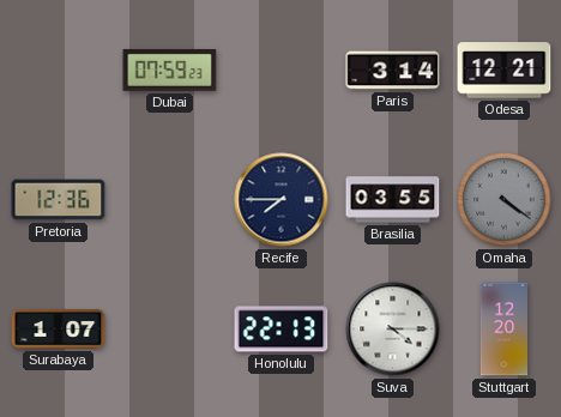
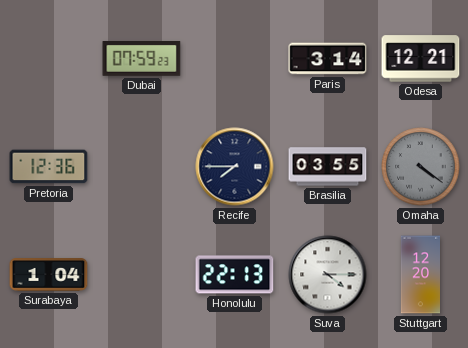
Surabaya: 1:07 -> 1:04
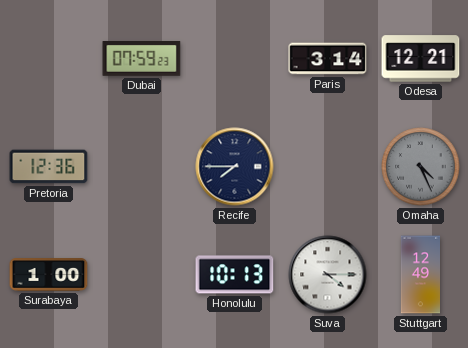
Brasilia: 03:55 -> none
Omaha: 4:21 -> 4:26
Surabaya: 1:04 -> 1:00
Honolulu: 22:13 -> 10:13
Stuttgart: 12:20 -> 12:49
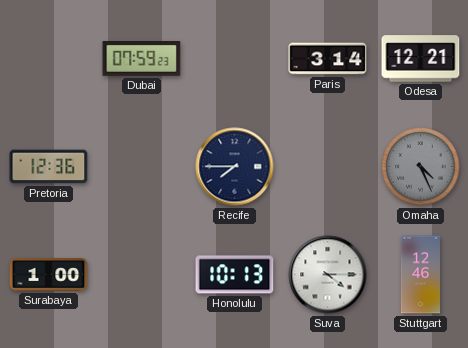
Stuttgart: 12:49 -> 12:46
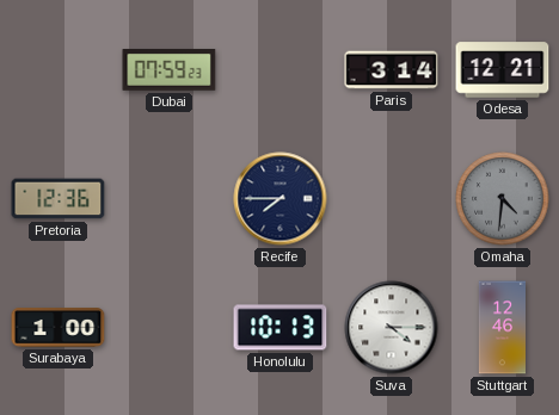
Omaha: 4:26 -> 4:31
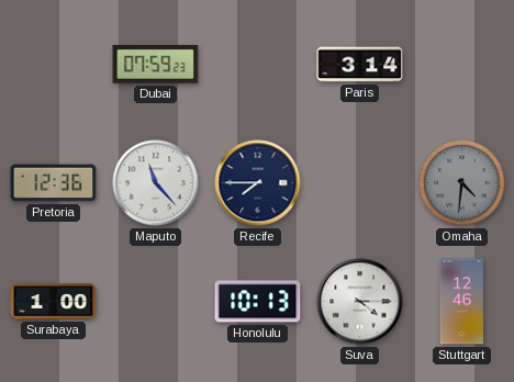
Odesa: 12:21 -> none
Maputo: none -> 11:23
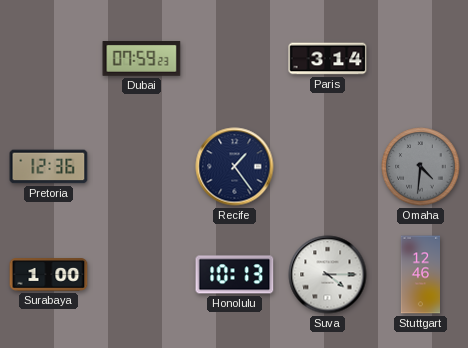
Maputo: 11:23 -> none
Recife: 7:45 -> 1:24
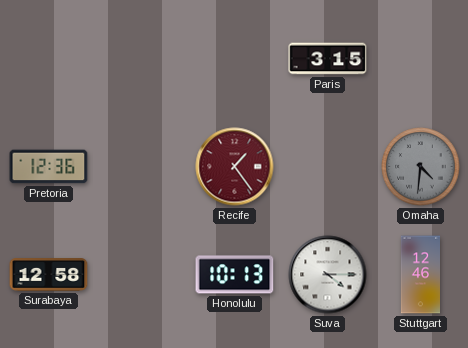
Dubai: 07:59 -> none
Paris: 3:14 -> 3:15
Recife dial: navy -> burgundy
Surabaya: 1:00 -> 12:58
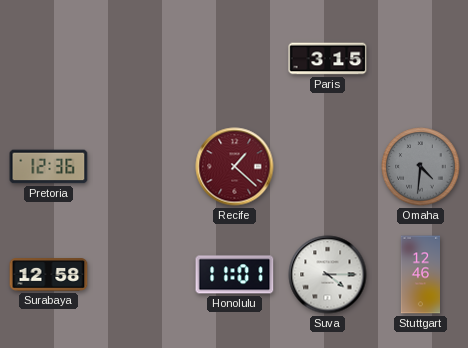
Recife: 1:24 -> 1:22
Honolulu: 10:13 -> 11:01
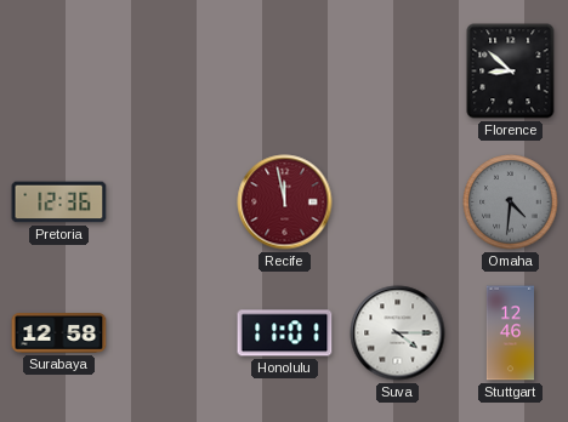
Paris: 3:15 -> none
Florence: none -> 8:52
Recife: 1:22 -> 11:58
